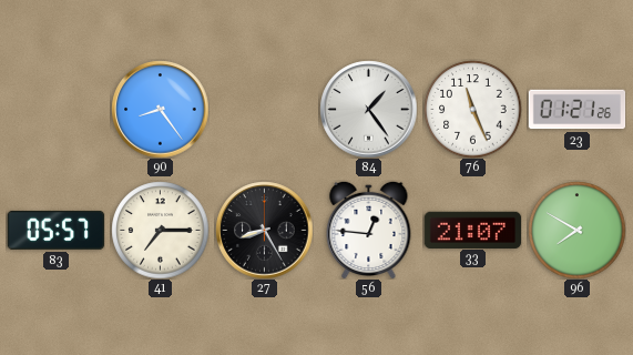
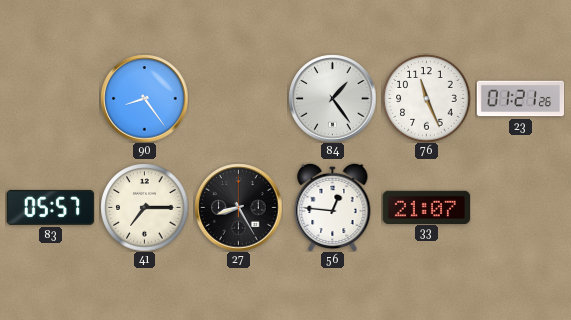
96: 7:50 -> none
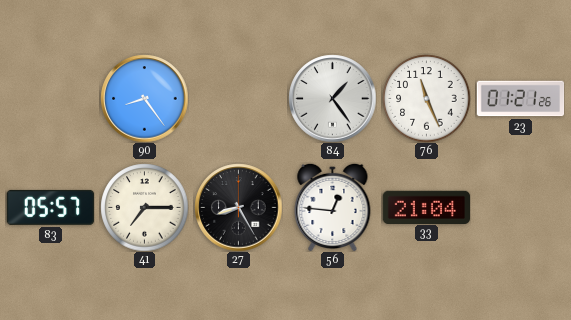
33: 21:07 -> 21:04
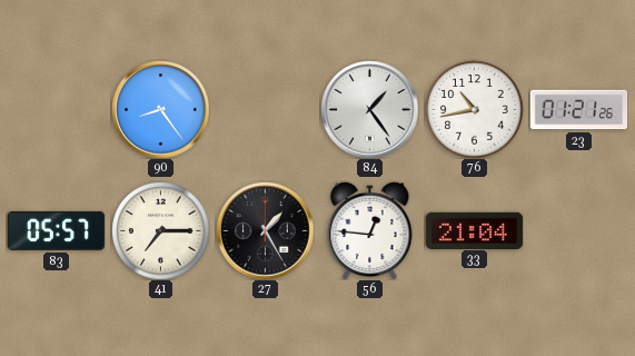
76: 11:26 -> 10:43
27: 8:25 -> 1:25
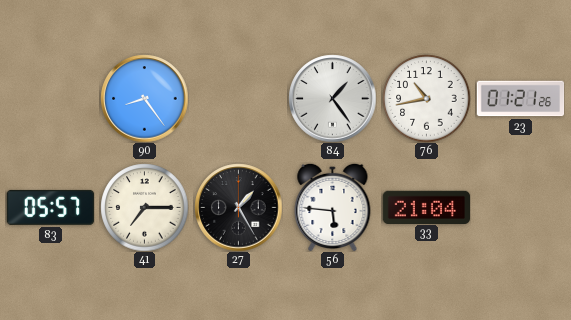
56: 12:46 -> 5:46
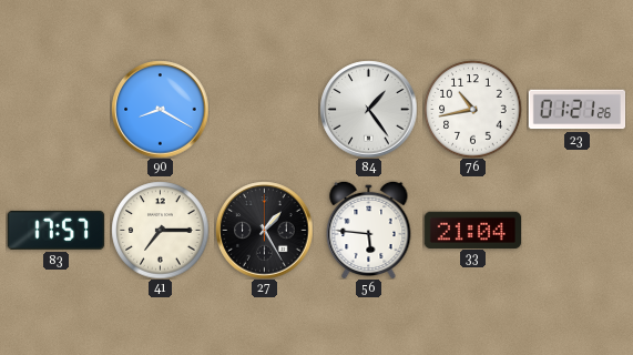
90: 8:24 -> 8:20
83: 05:57 -> 17:57
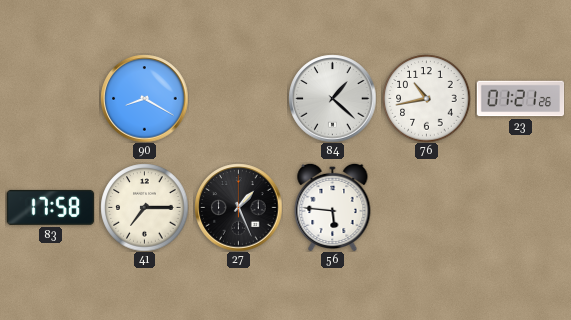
84: 1:24 -> 1:22
83: 17:57 -> 17:58
27: 1:25 -> 1:26
33: 21:04 -> none
